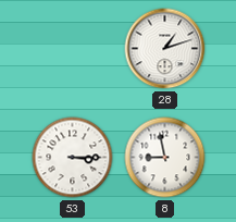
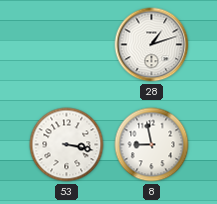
53: 3:15 -> 3:17
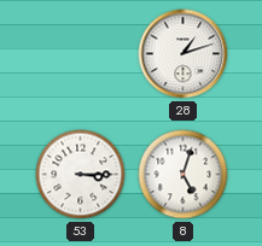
53: 3:17 -> 3:15
8: 8:58 -> 5:03
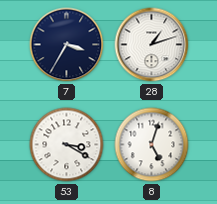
7: none -> 3:35
53: 3:15 -> 3:20
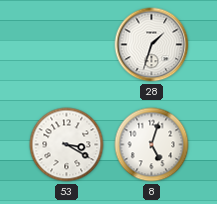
7: 3:35 -> none
28: 1:12 -> 1:33
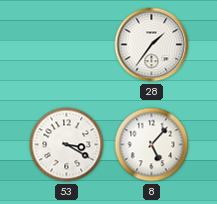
28: 1:33 -> 1:36
8: 5:03 -> 5:07
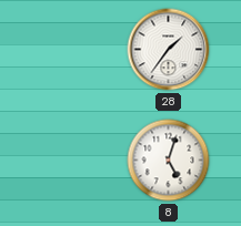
53: 3:20 -> none
8: 5:07 -> 5:03
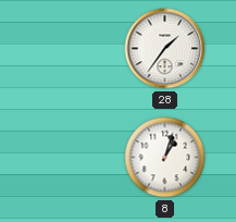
8: 5:03 -> 1:03
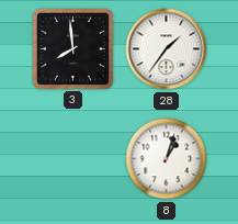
3: none -> 7:59
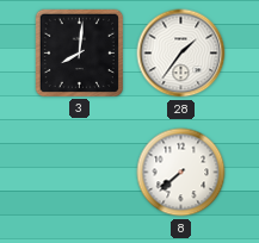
3: 7:59 -> 8:01
8: 1:03 -> 7:38
